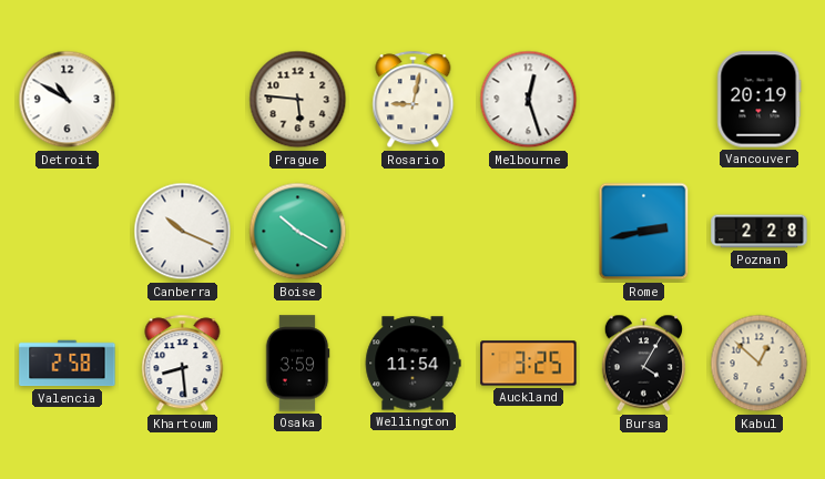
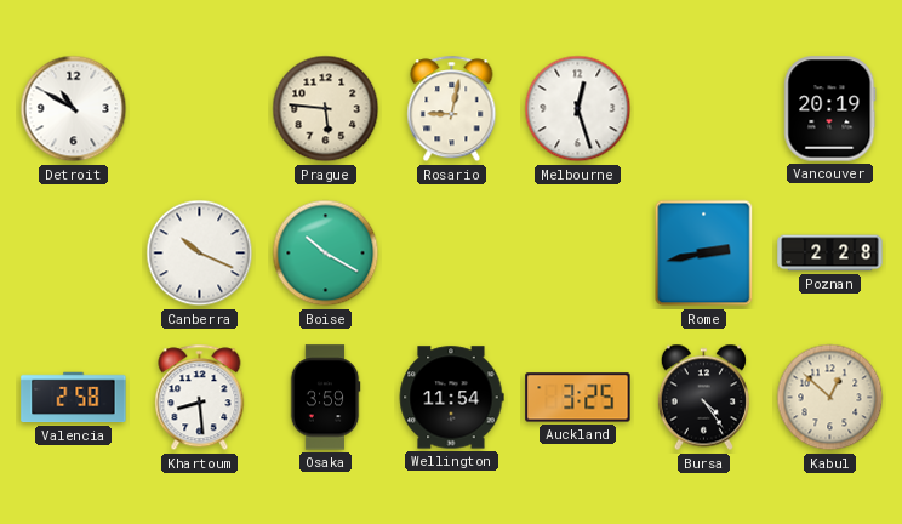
Bursa: 4:05 -> 4:24
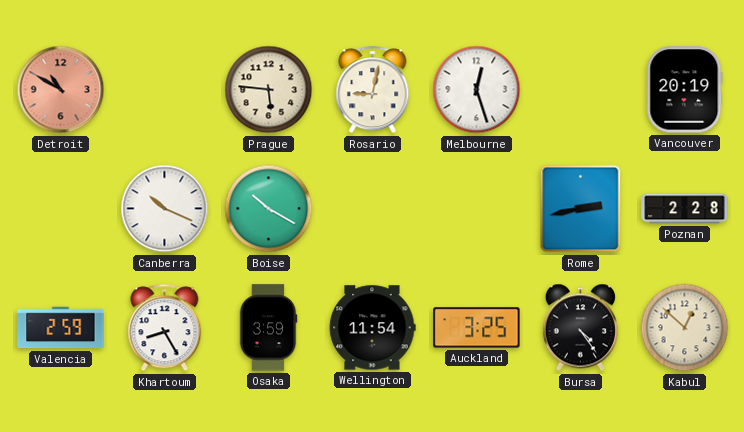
Detroit dial: white -> salmon
Valencia: 2:58 -> 2:59
Khartoum: 8:29 -> 8:25
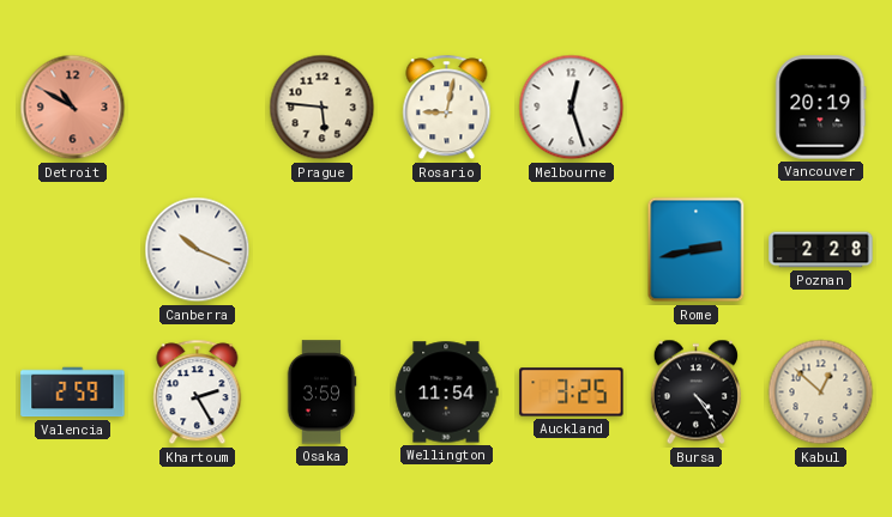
Boise: 10:20 -> none
Khartoum: 8:25 -> 2:25
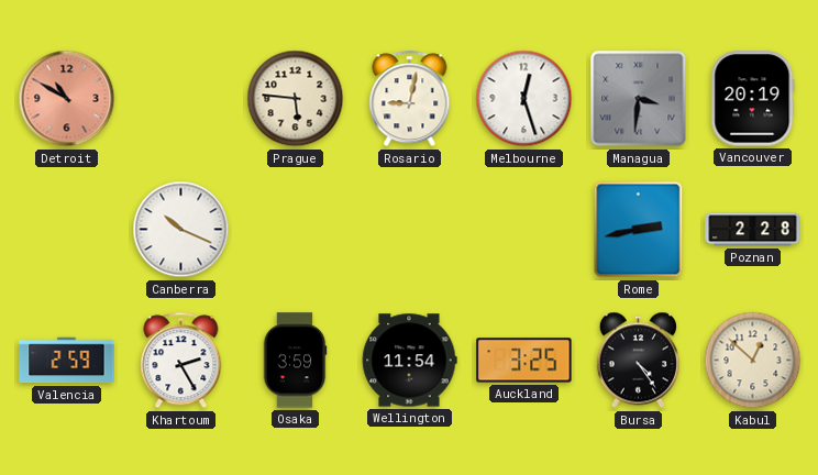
Managua: none -> 3:31
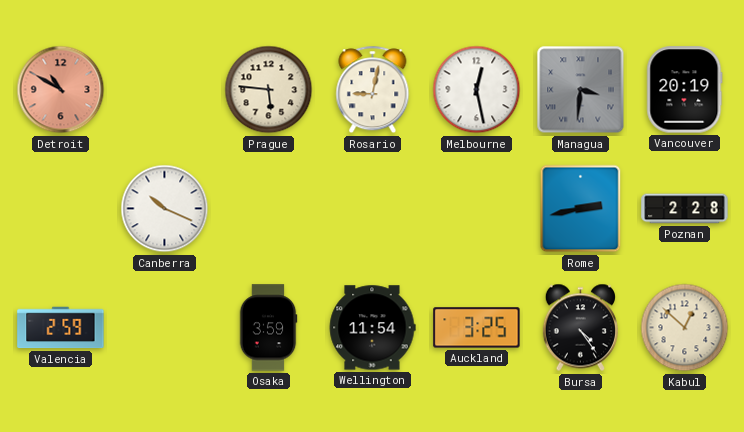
Melbourne: 12:27 -> 12:28
Khartoum: 2:25 -> none
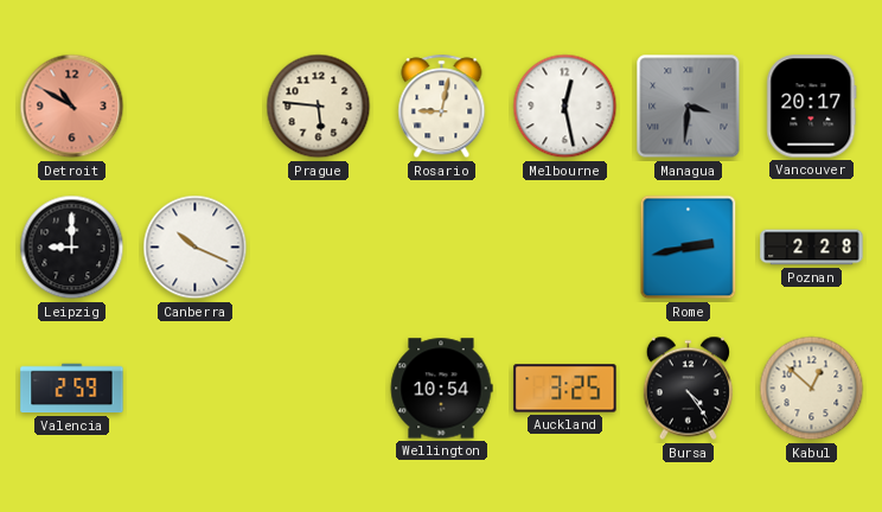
Vancouver: 20:19 -> 20:17
Leipzig: none -> 9:00
Osaka: 3:59 -> none
Wellington: 11:54 -> 10:54
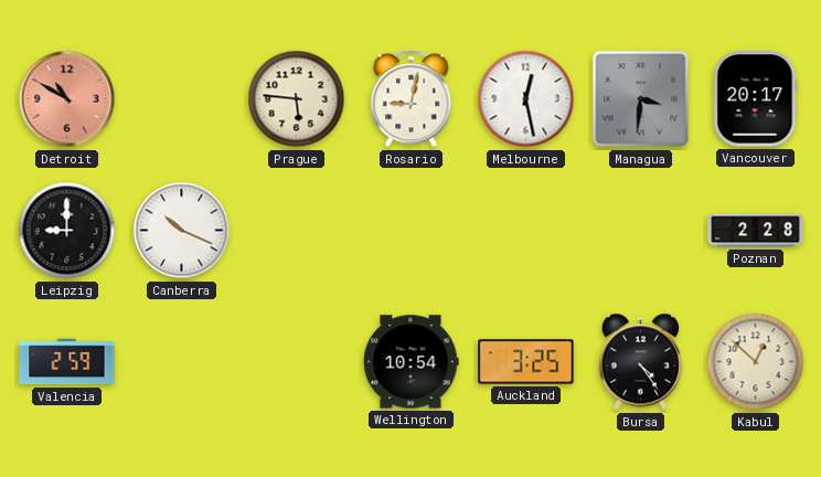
Rome: 2:43 -> none
